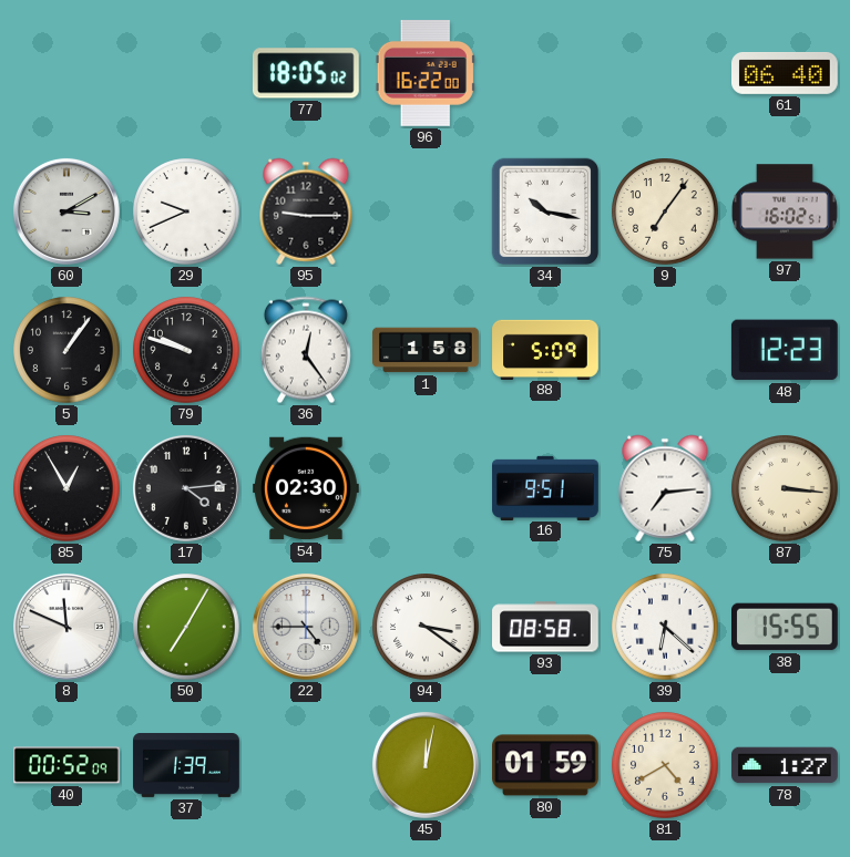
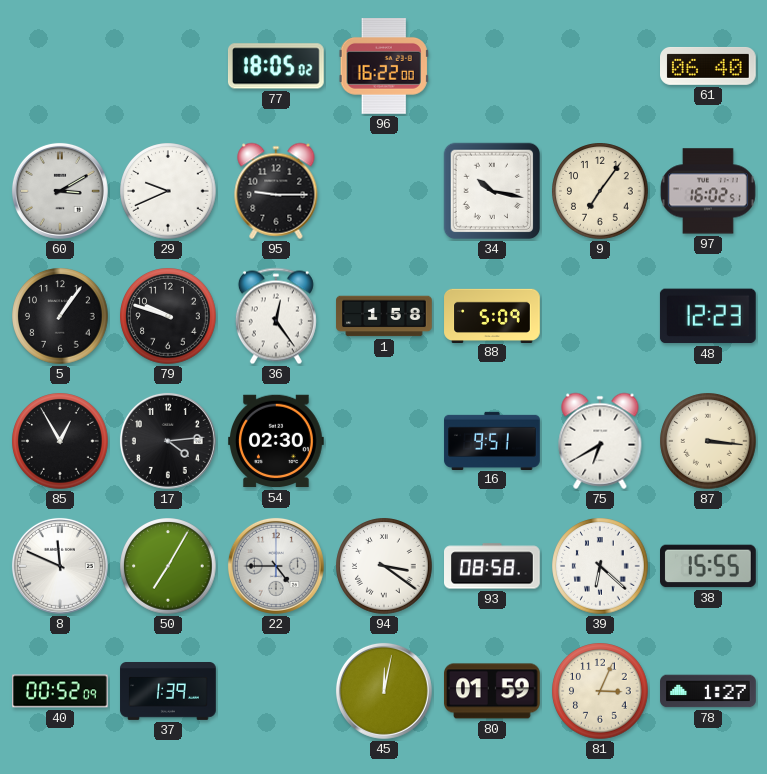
75: 7:14 -> 6:40
81: 4:40 -> 3:04
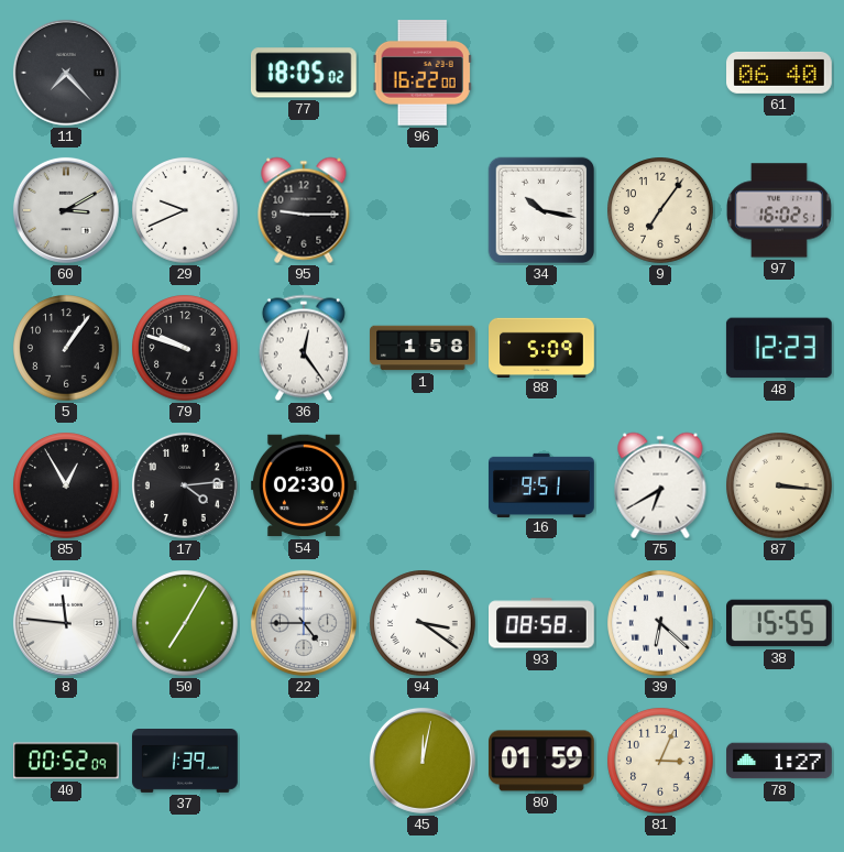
11: none -> 7:23
8: 11:49 -> 11:46
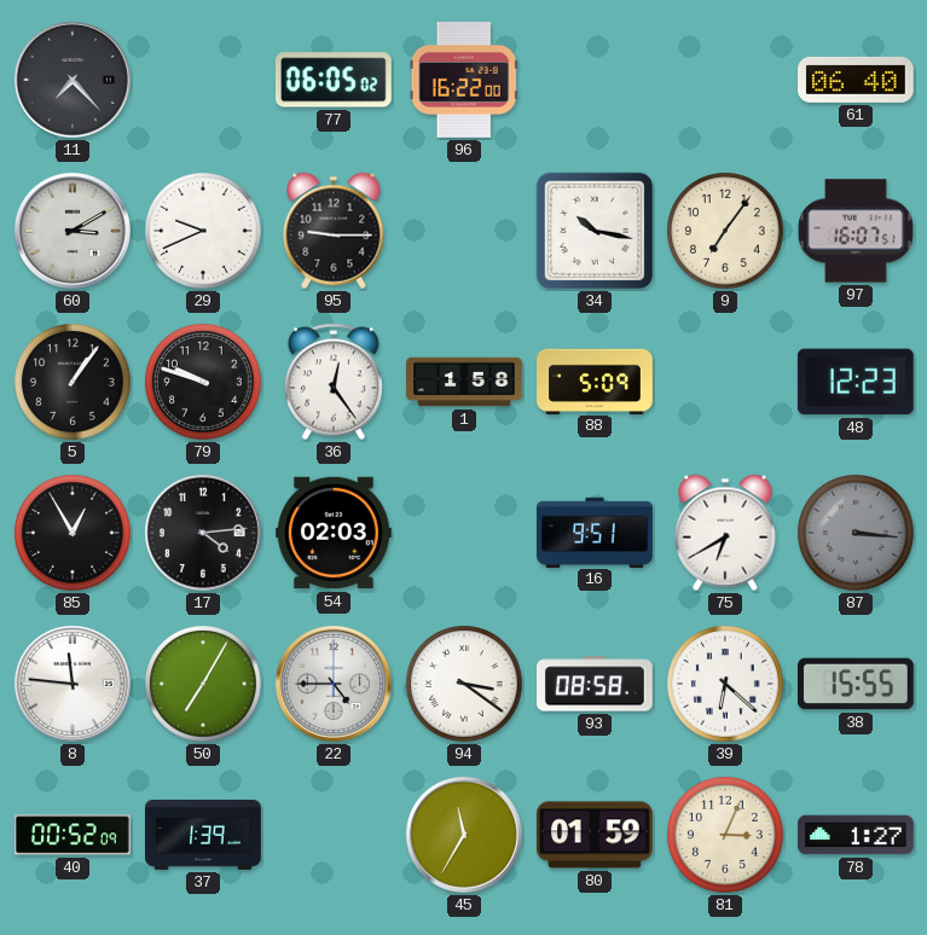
77: 18:05 -> 06:05
97: 16:02 -> 16:07
54: 02:30 -> 02:03
87 dial: cream -> grey
45: 12:02 -> 11:35
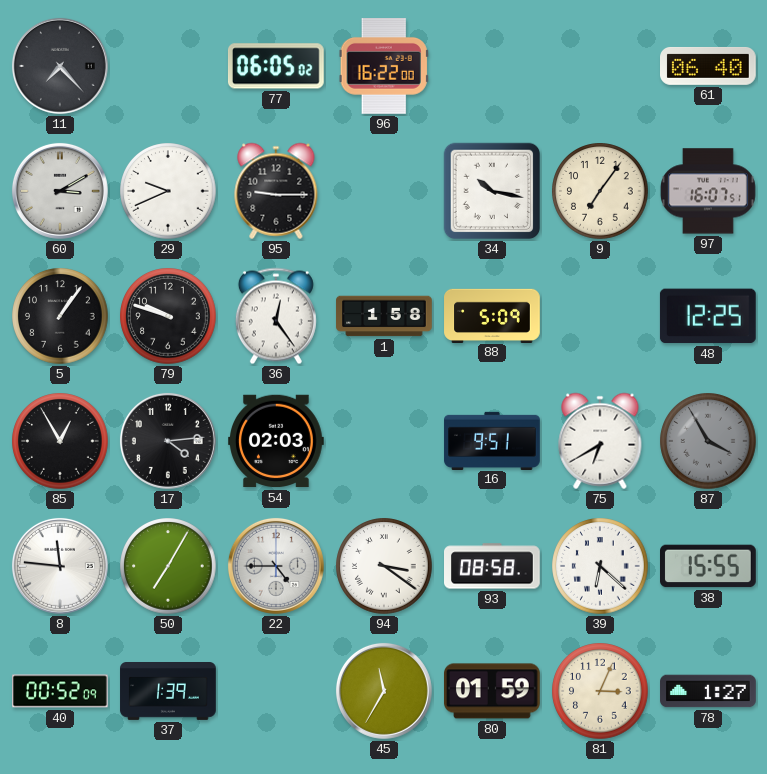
48: 12:23 -> 12:25
87: 3:16 -> 3:55
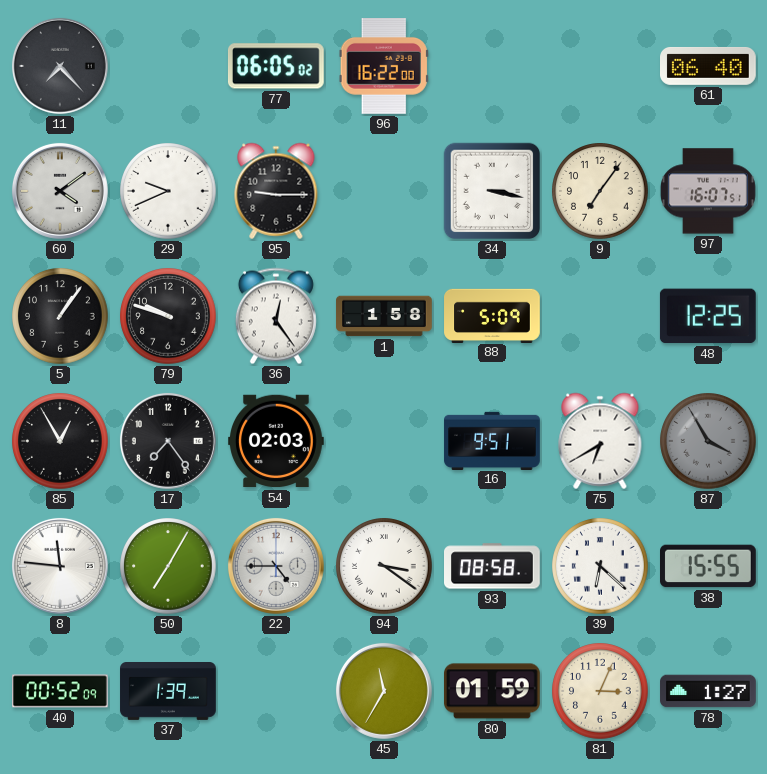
60: 3:10 -> 4:09
34: 10:17 -> 3:17
17: 4:14 -> 7:24
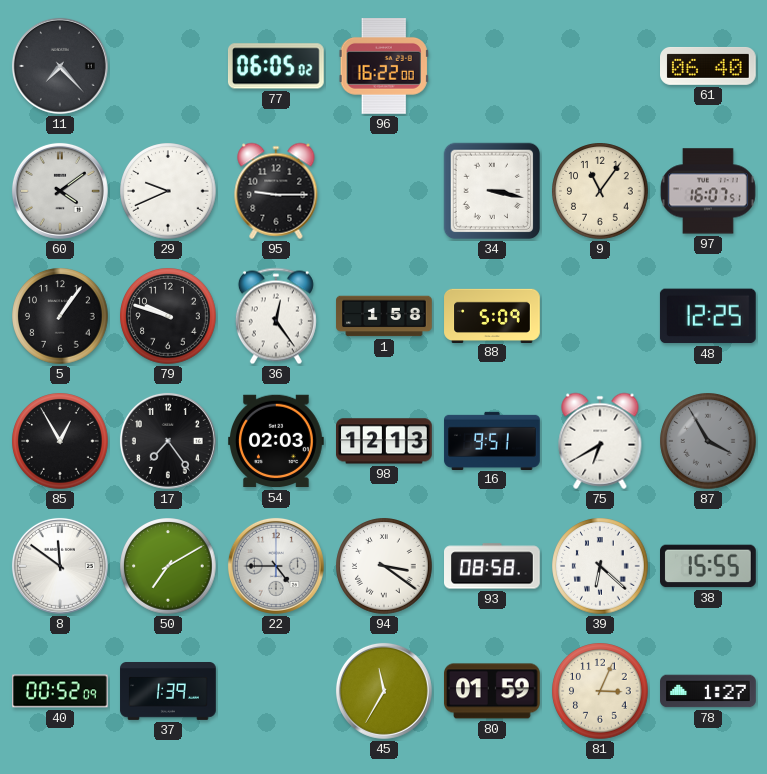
9: 7:06 -> 11:06
98: none -> 12:13
8: 11:46 -> 11:51
50: 7:05 -> 7:10
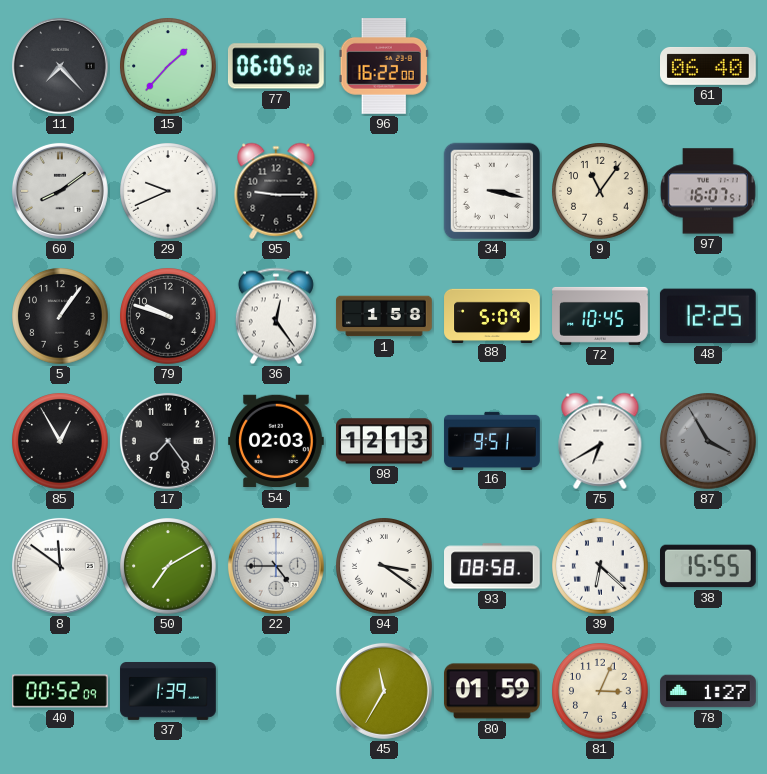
15: none -> 1:37
60: 4:09 -> 8:09
72: none -> 10:45
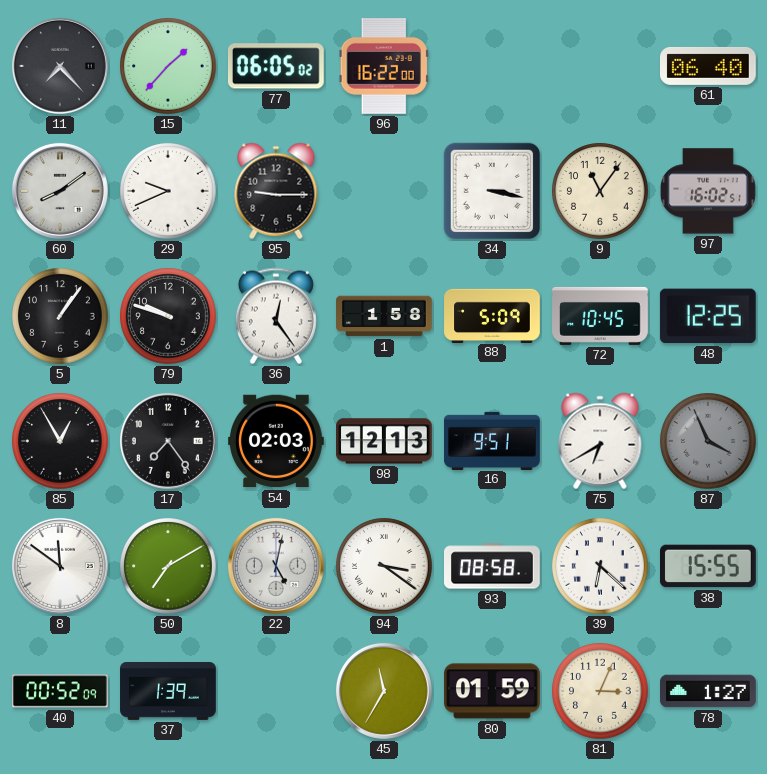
97: 16:07 -> 16:02
87: 3:55 -> 3:56
22: 4:45 -> 5:02
